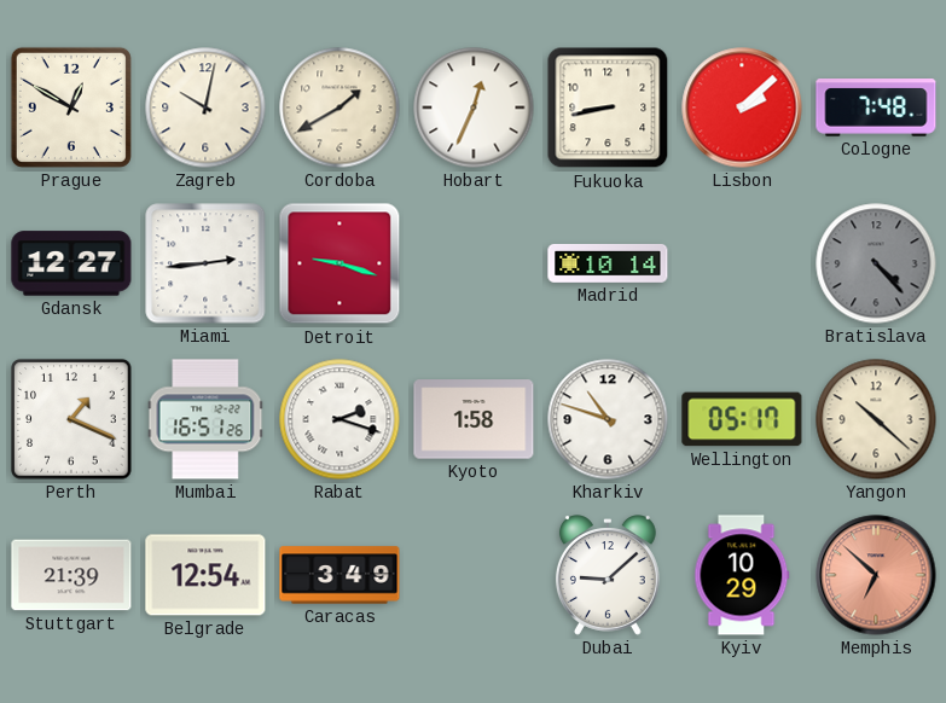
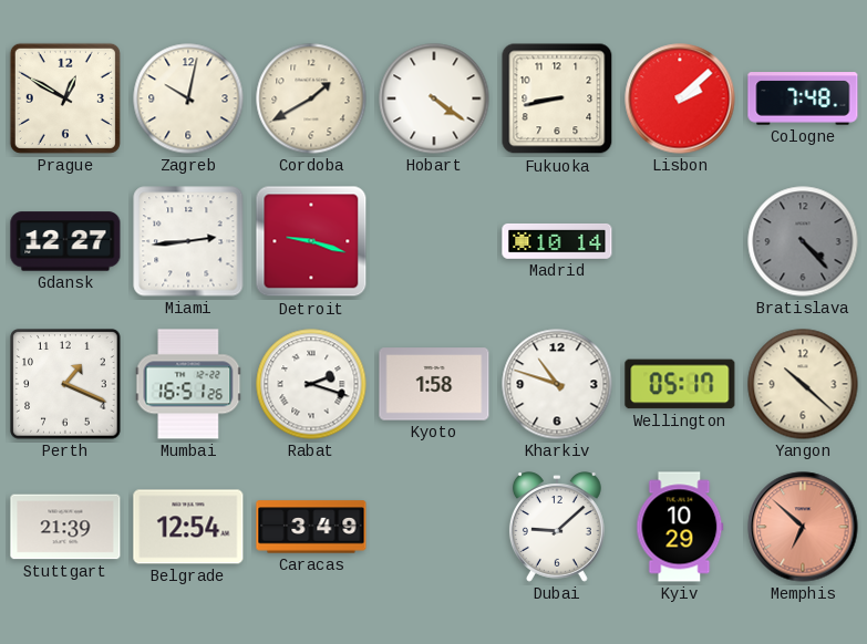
Hobart: 12:34 -> 4:21
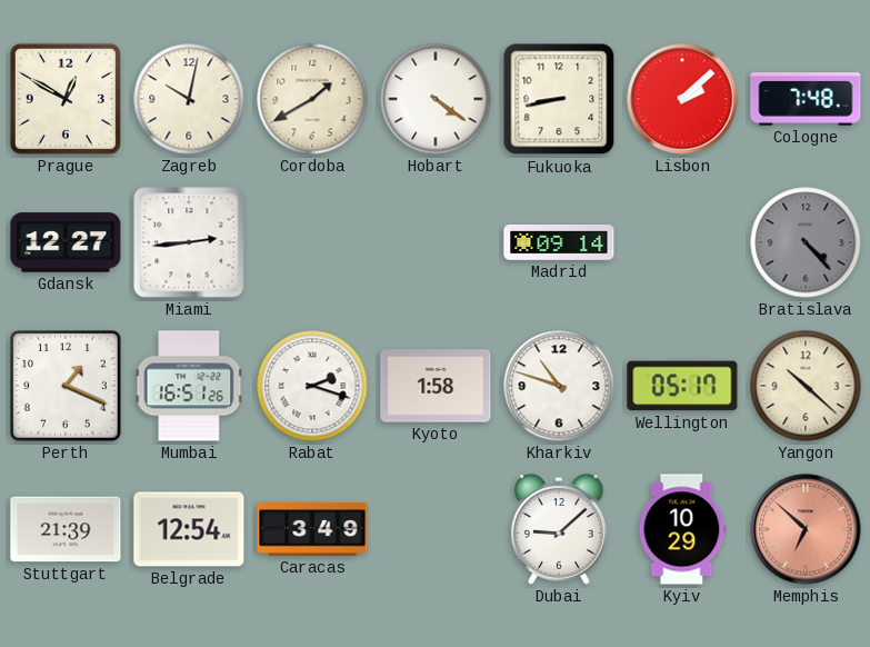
Detroit: 9:18 -> none
Madrid: 10:14 -> 09:14
